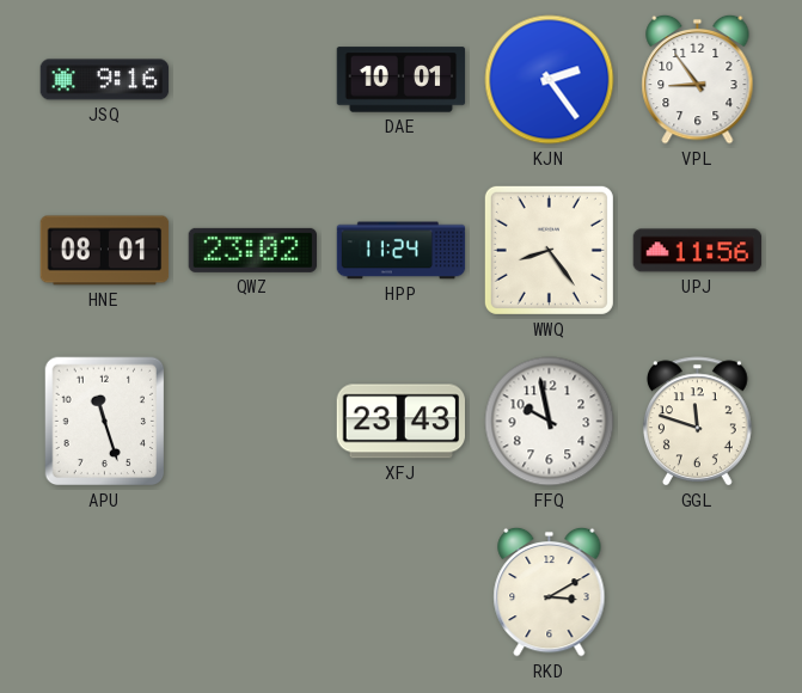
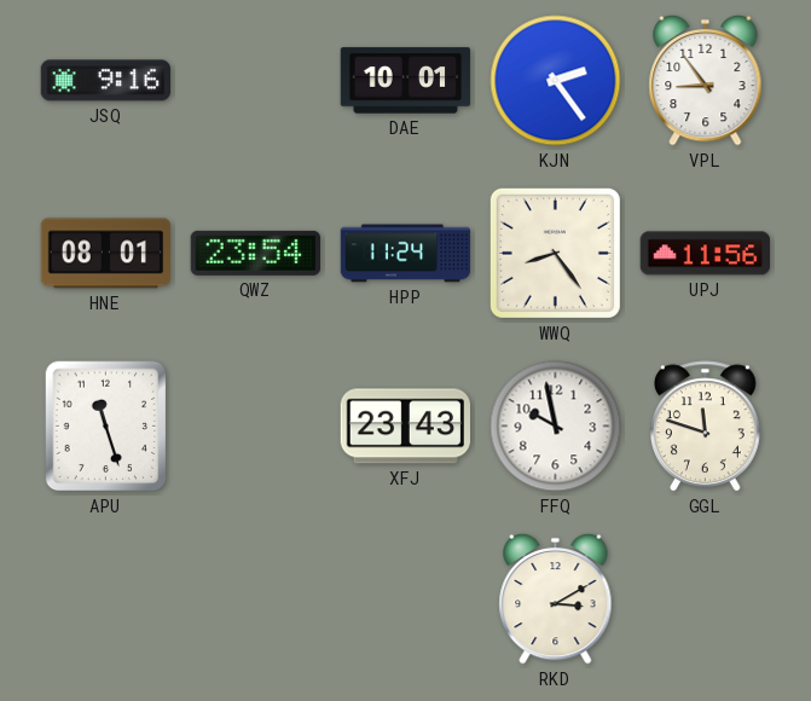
QWZ: 23:02 -> 23:54
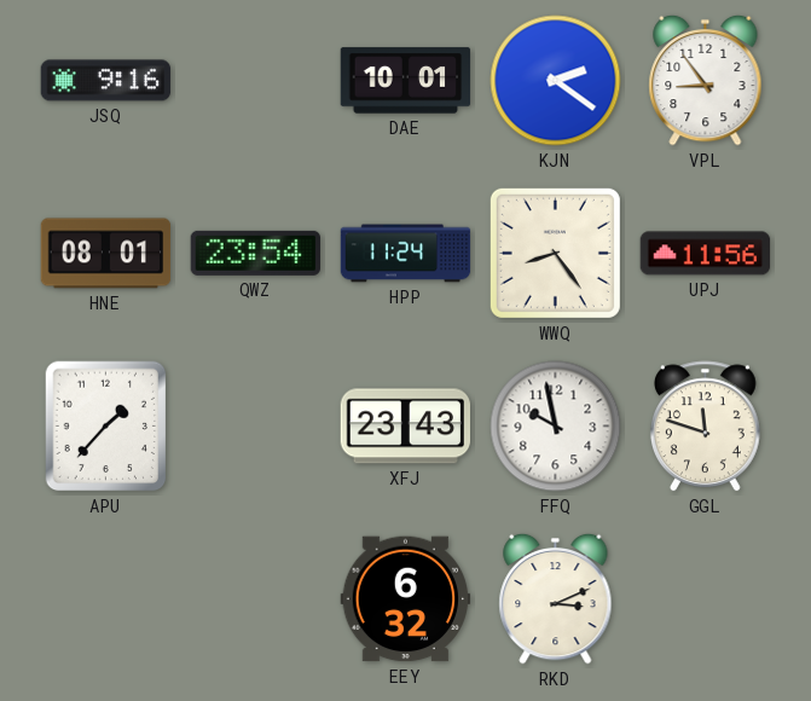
KJN: 2:24 -> 2:21
APU: 11:27 -> 1:37
EEY: none -> 6:32
RKD: 3:10 -> 3:11
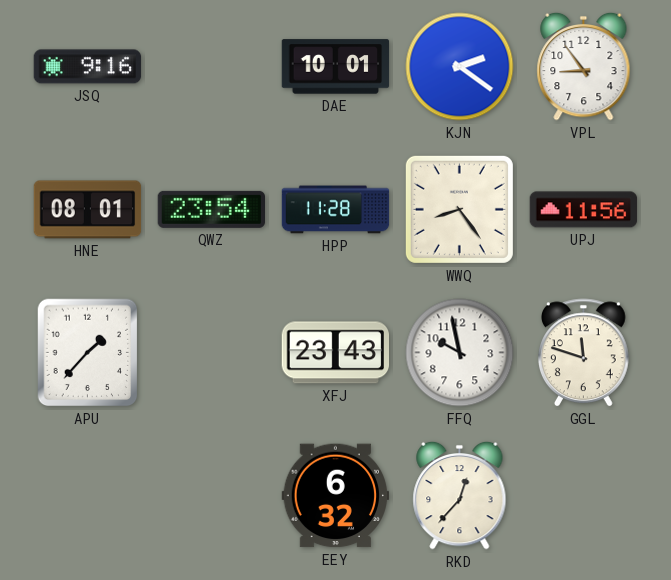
HPP: 11:24 -> 11:28
RKD: 3:11 -> 12:37
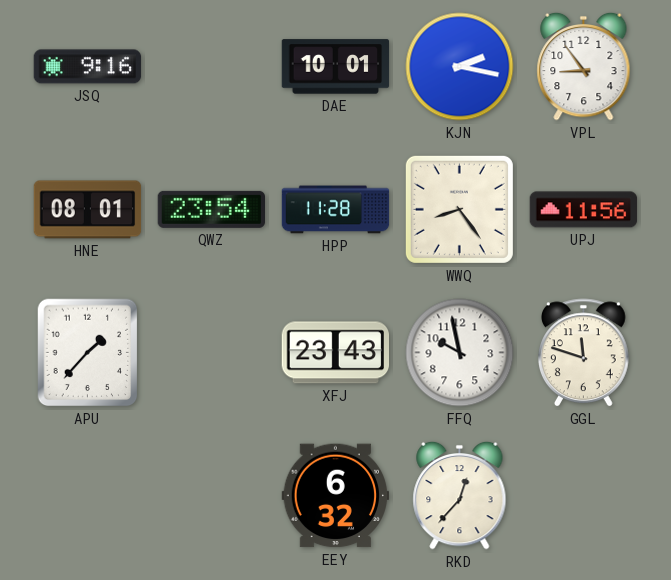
KJN: 2:21 -> 2:17
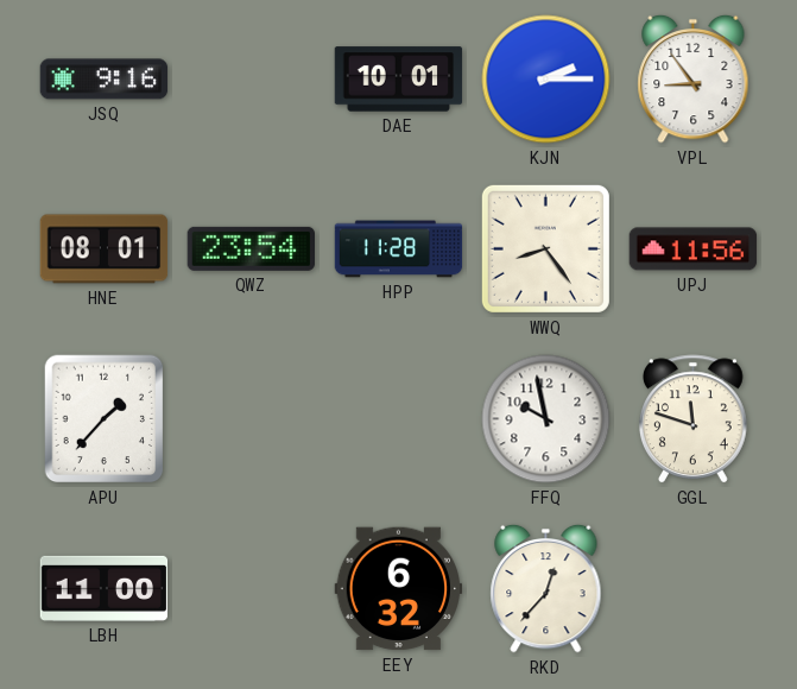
KJN: 2:17 -> 2:15
XFJ: 23:43 -> none
LBH: none -> 11:00
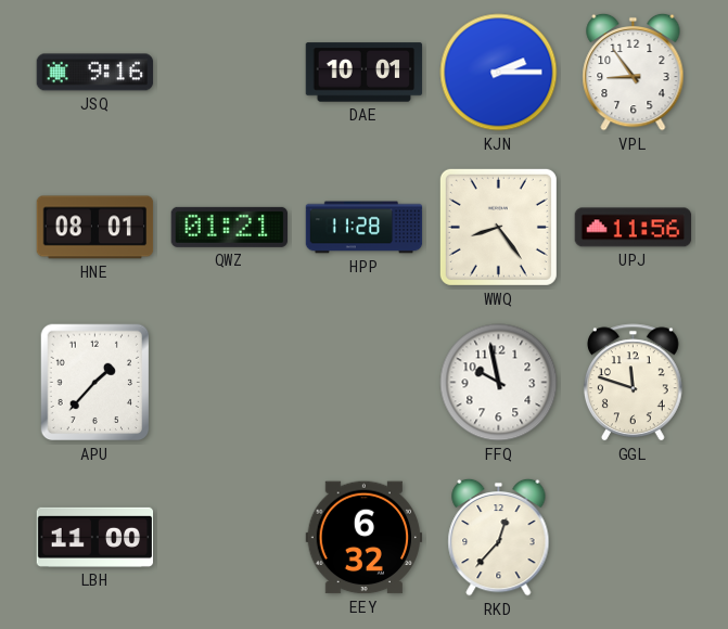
QWZ: 23:54 -> 01:21
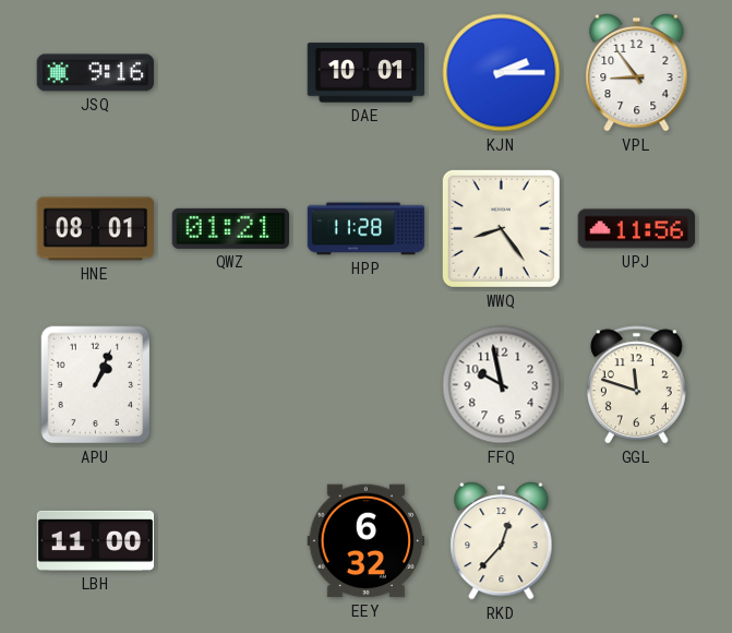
APU: 1:37 -> 1:04
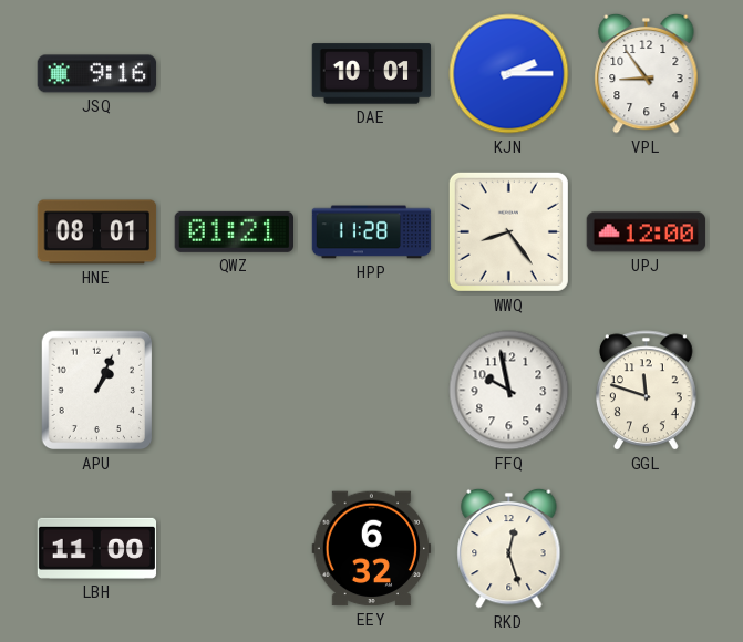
UPJ: 11:56 -> 12:00
RKD: 12:37 -> 12:27
